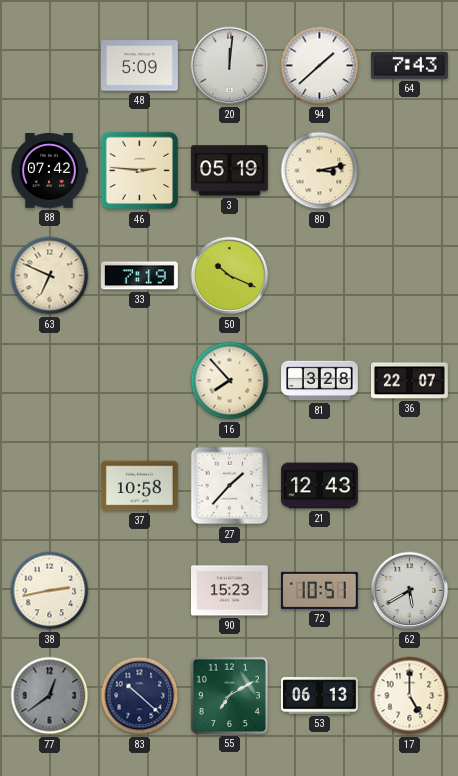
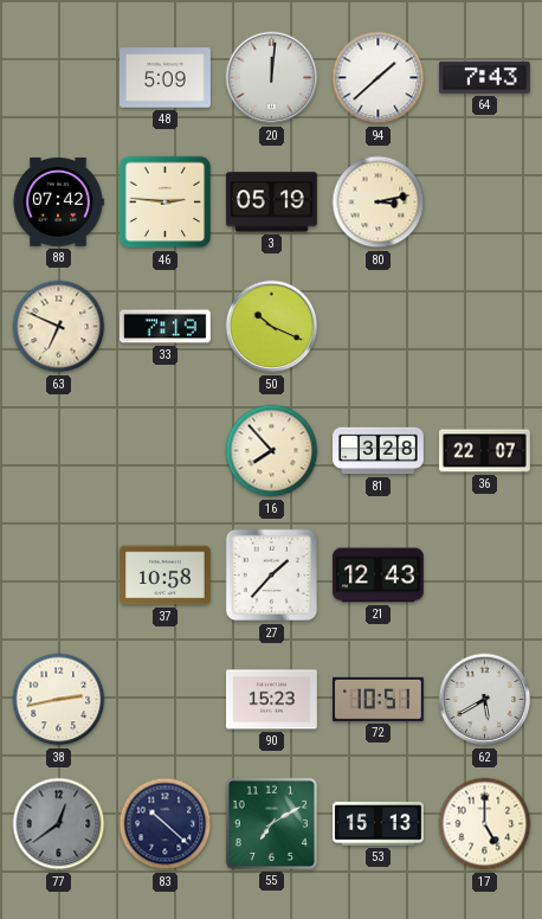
53: 06:13 -> 15:13
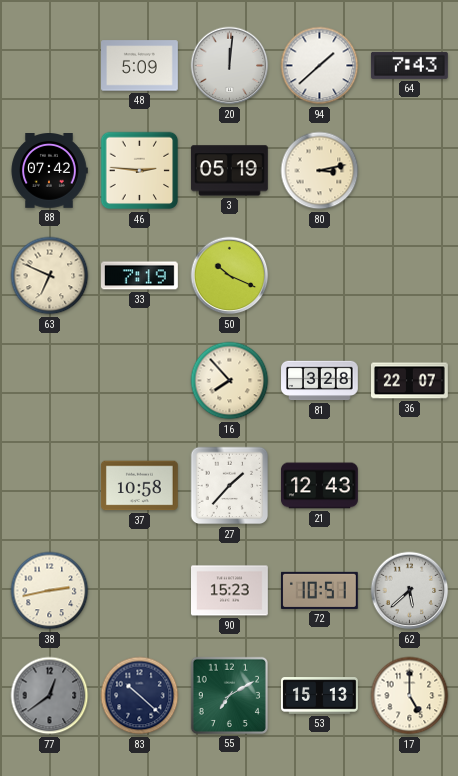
62: 5:40 -> 5:38
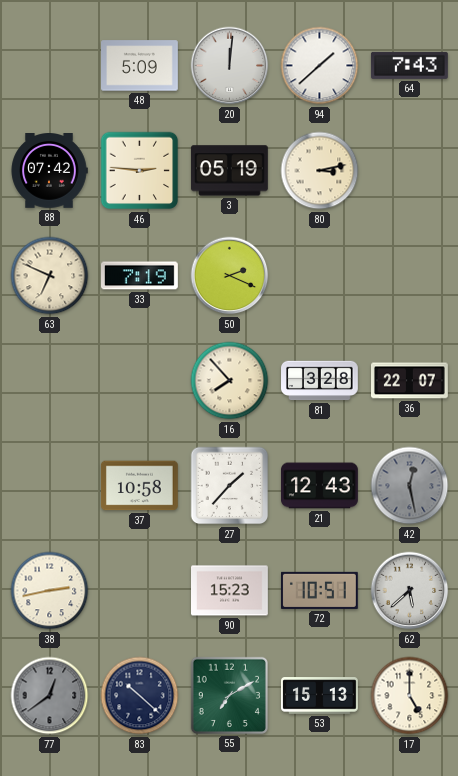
50: 10:19 -> 2:19
42: none -> 12:28
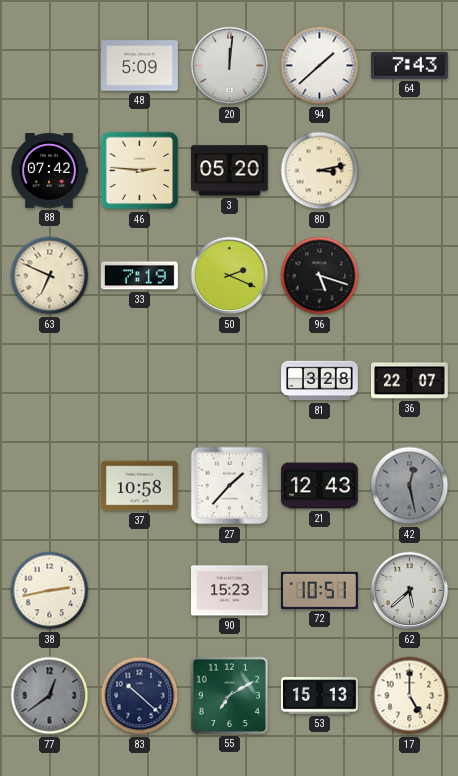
3: 05:19 -> 05:20
96: none -> 5:18
16: 7:53 -> none
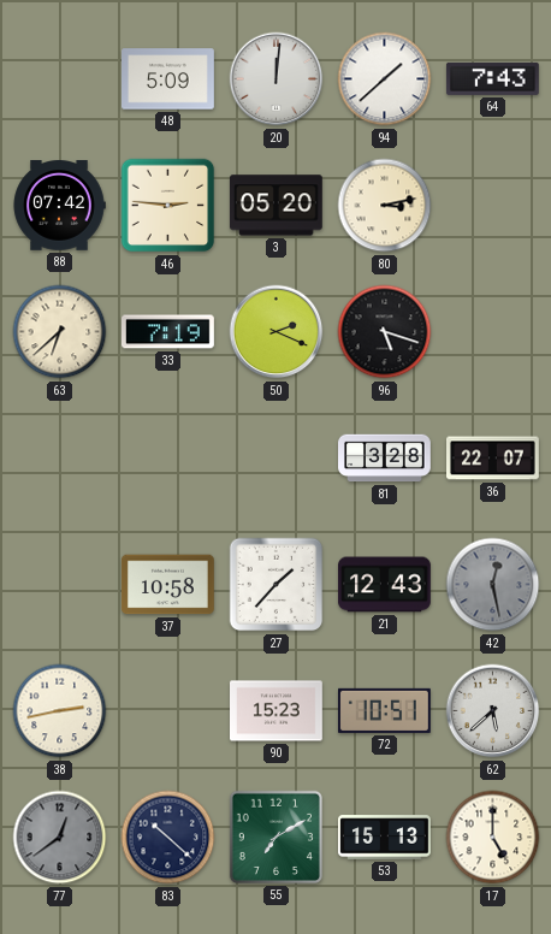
63: 6:49 -> 6:38
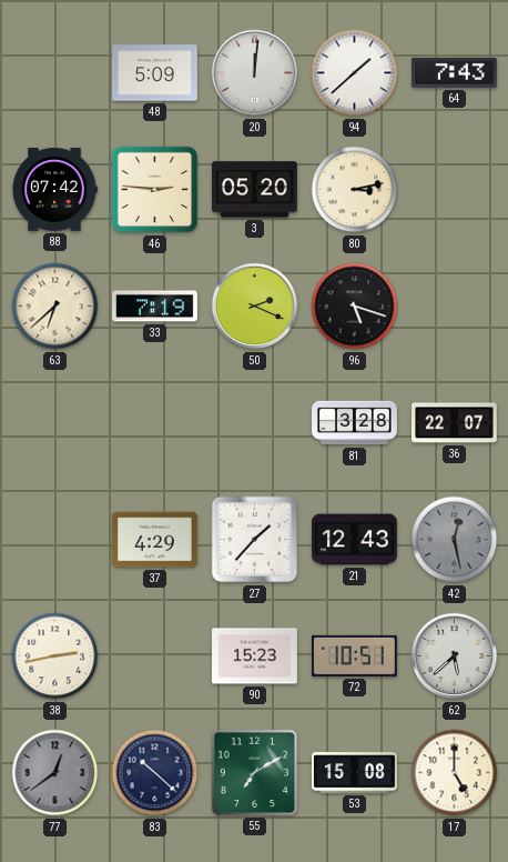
37: 10:58 -> 4:29
53: 15:13 -> 15:08
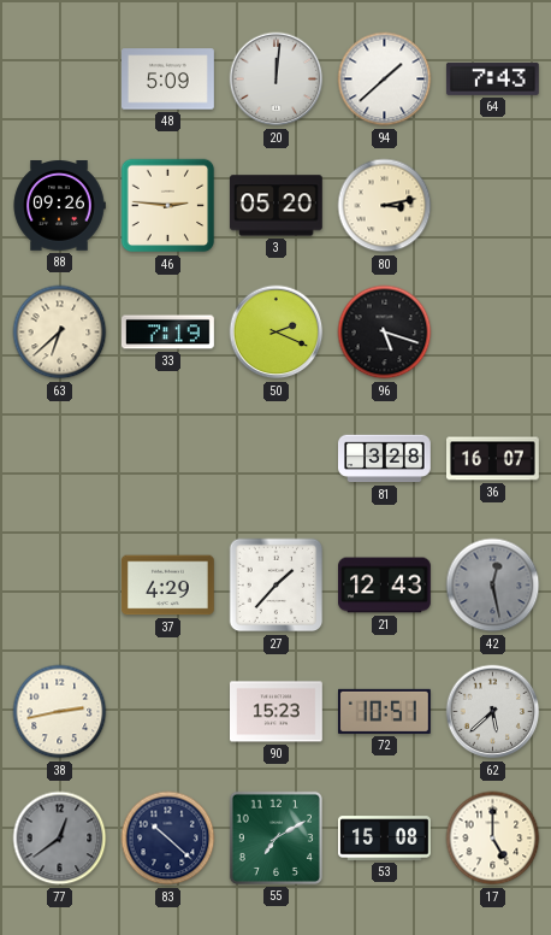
88: 07:42 -> 09:26
36: 22:07 -> 16:07
